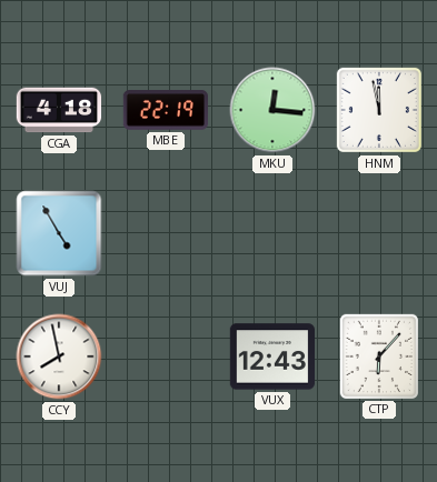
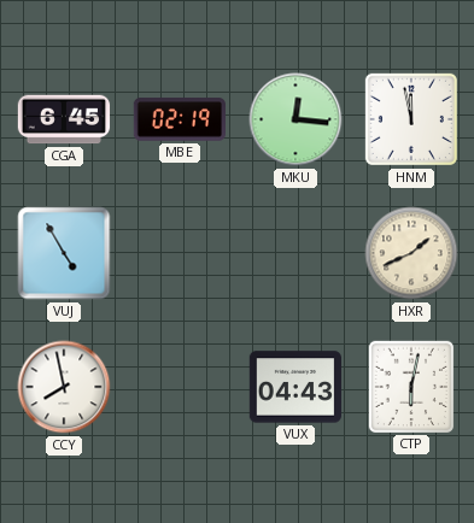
CGA: 4:18 -> 6:45
MBE: 22:19 -> 02:19
HXR: none -> 1:41
VUX: 12:43 -> 04:43
CTP: 6:07 -> 6:02
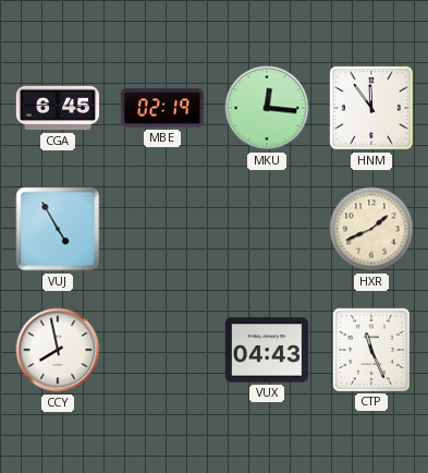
HNM: 11:58 -> 11:54
CTP: 6:02 -> 11:26
